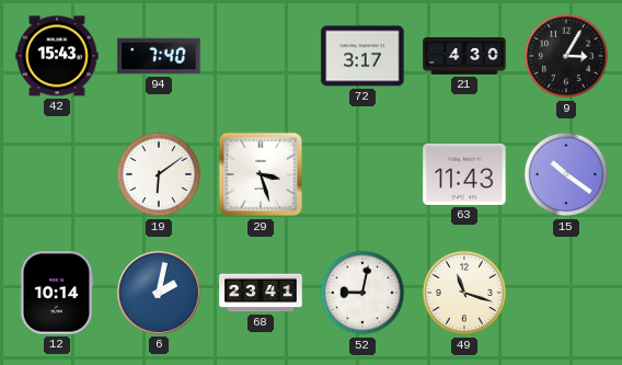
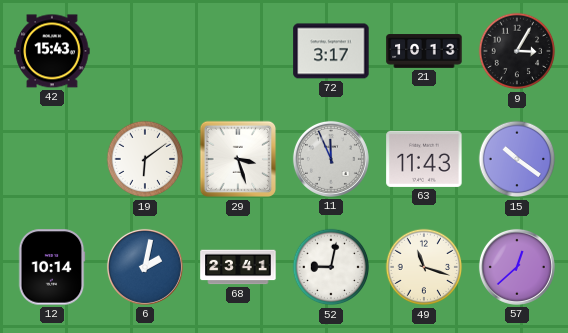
94: 7:40 -> none
21: 4:30 -> 10:13
11: none -> 11:56
57: none -> 12:38
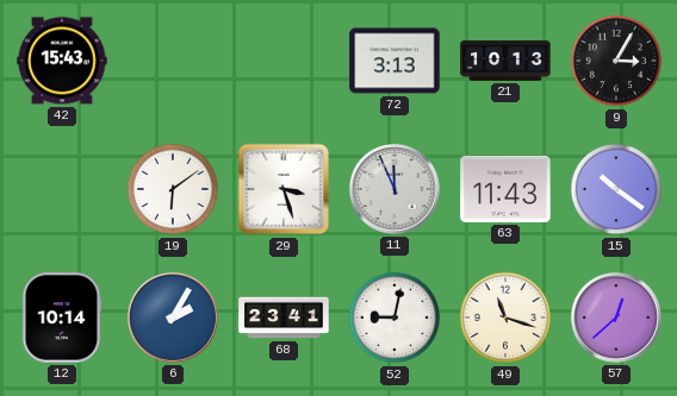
72: 3:17 -> 3:13
6: 2:02 -> 2:05
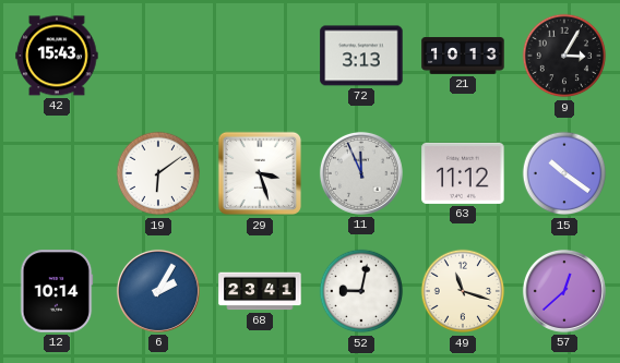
63: 11:43 -> 11:12
